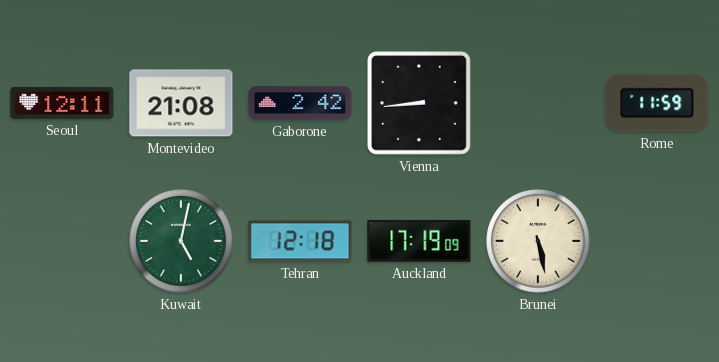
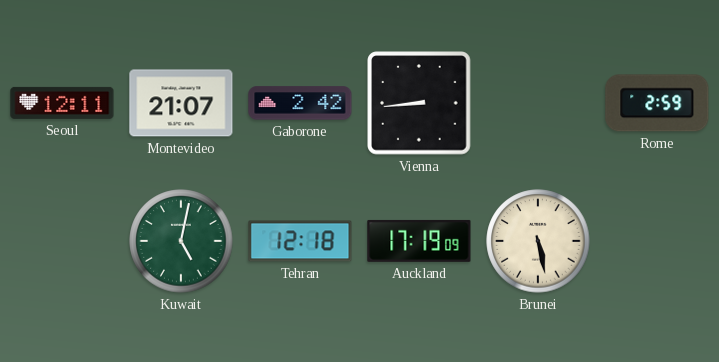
Montevideo: 21:08 -> 21:07
Rome: 11:59 -> 2:59
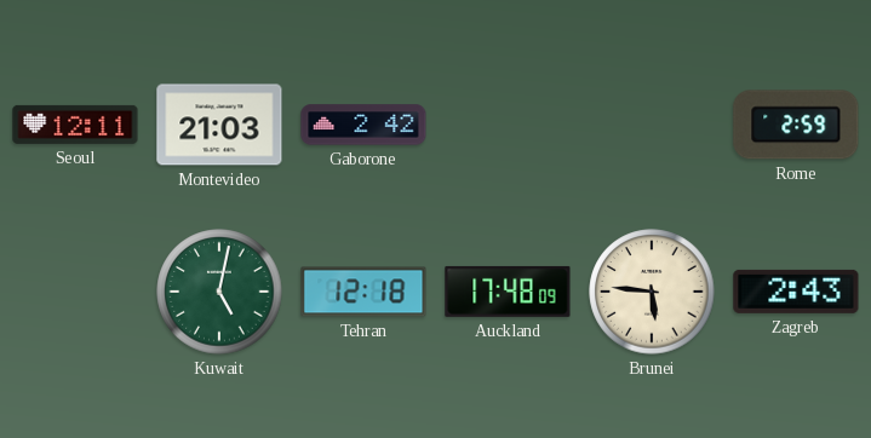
Montevideo: 21:07 -> 21:03
Vienna: 8:44 -> none
Auckland: 17:19 -> 17:48
Brunei: 5:28 -> 5:46
Zagreb: none -> 2:43
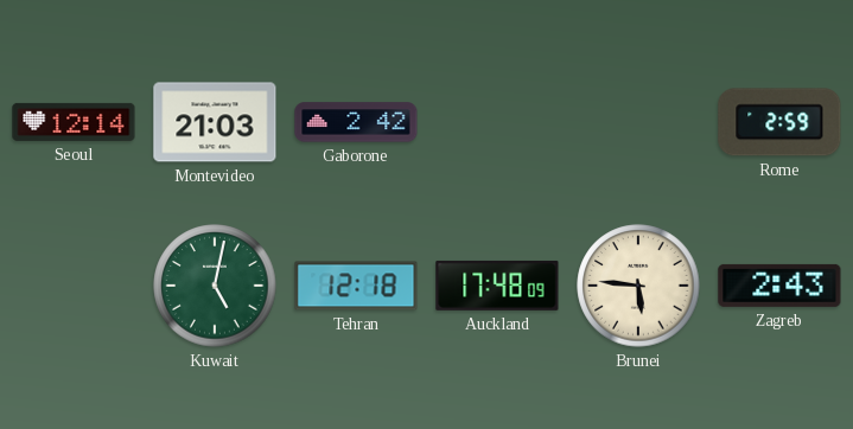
Seoul: 12:11 -> 12:14
